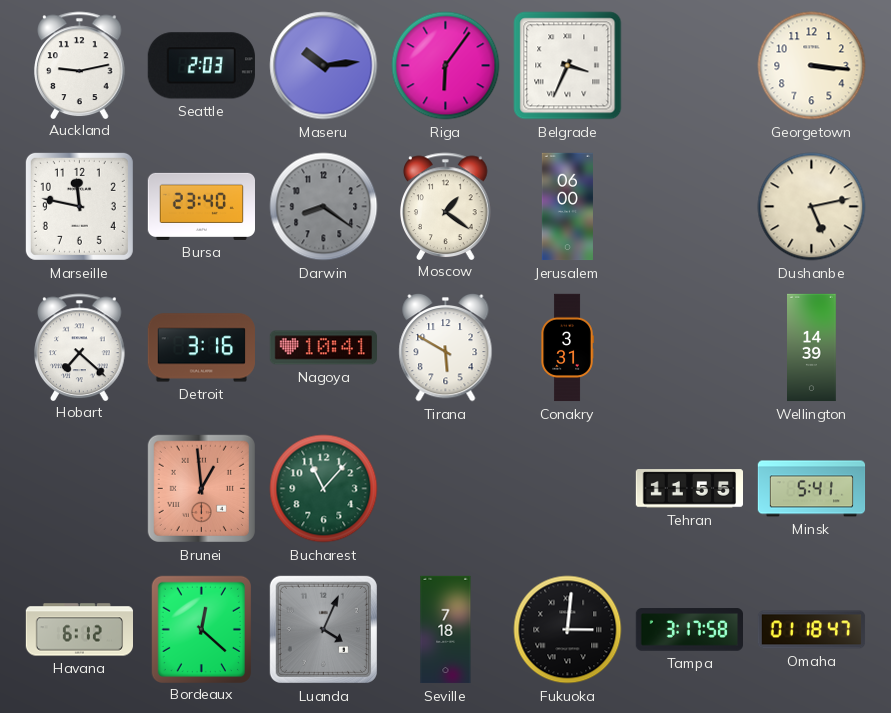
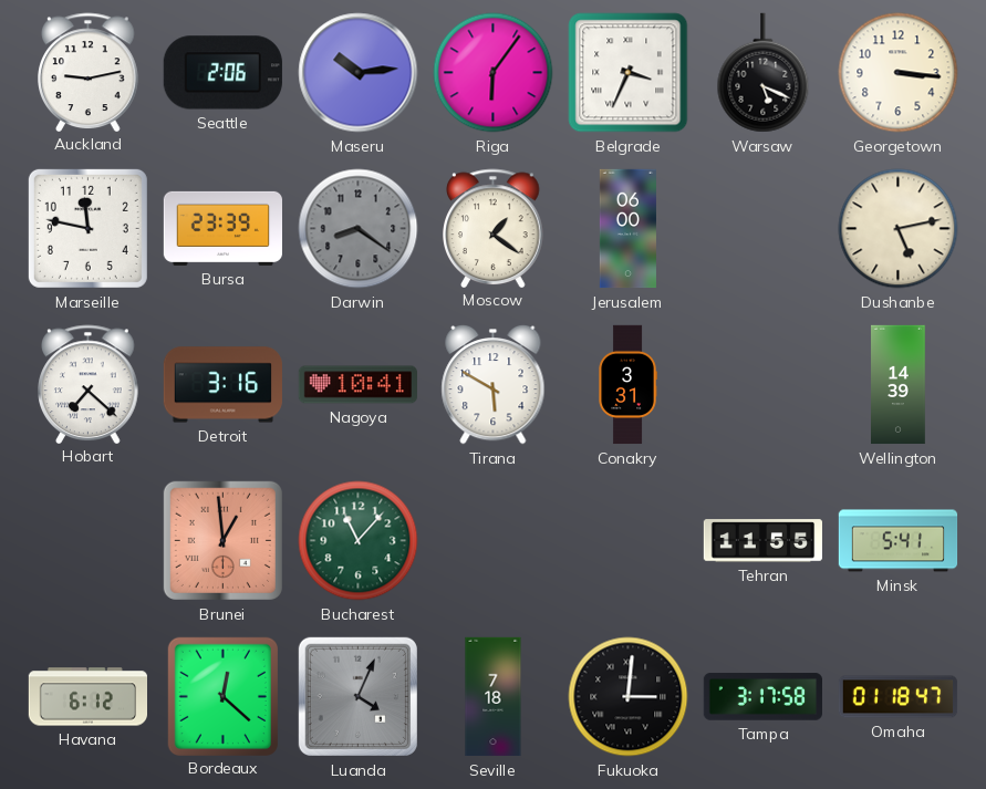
Seattle: 2:03 -> 2:06
Warsaw: none -> 5:19
Bursa: 23:40 -> 23:39
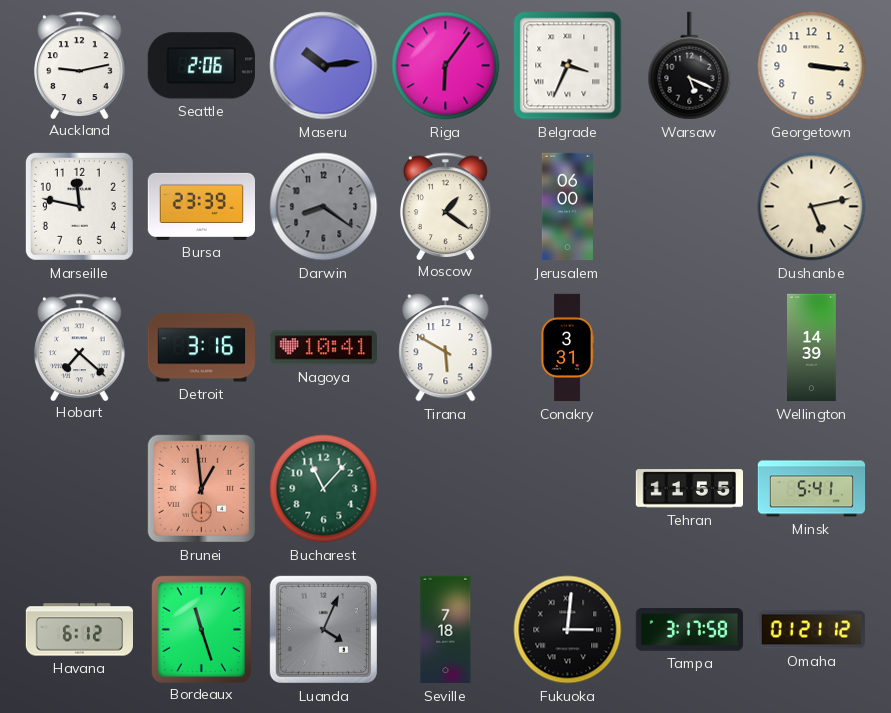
Bordeaux: 12:22 -> 11:27
Omaha: 01:18 -> 01:21
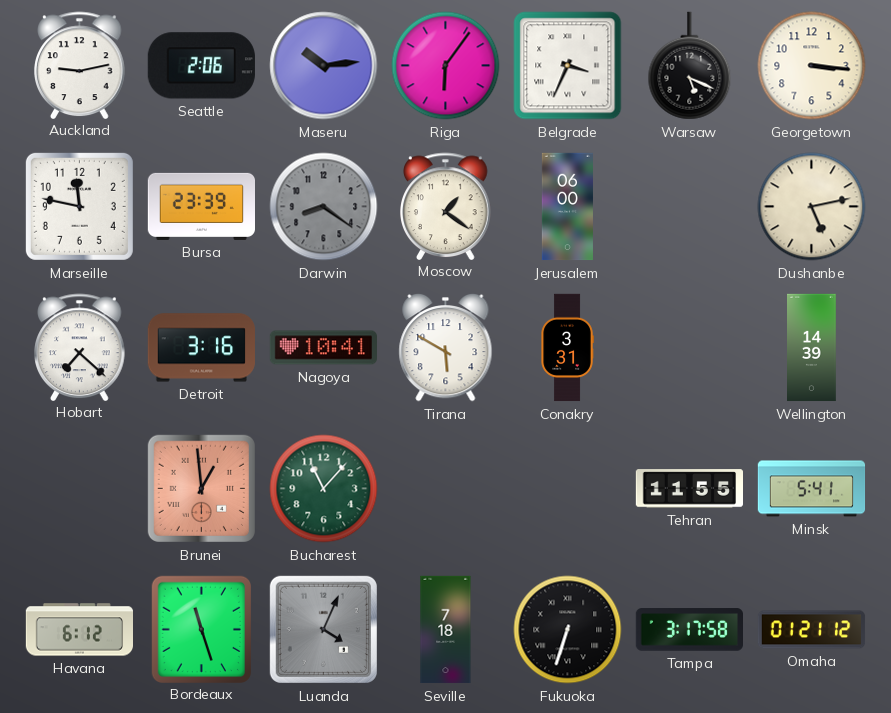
Fukuoka: 3:01 -> 6:33
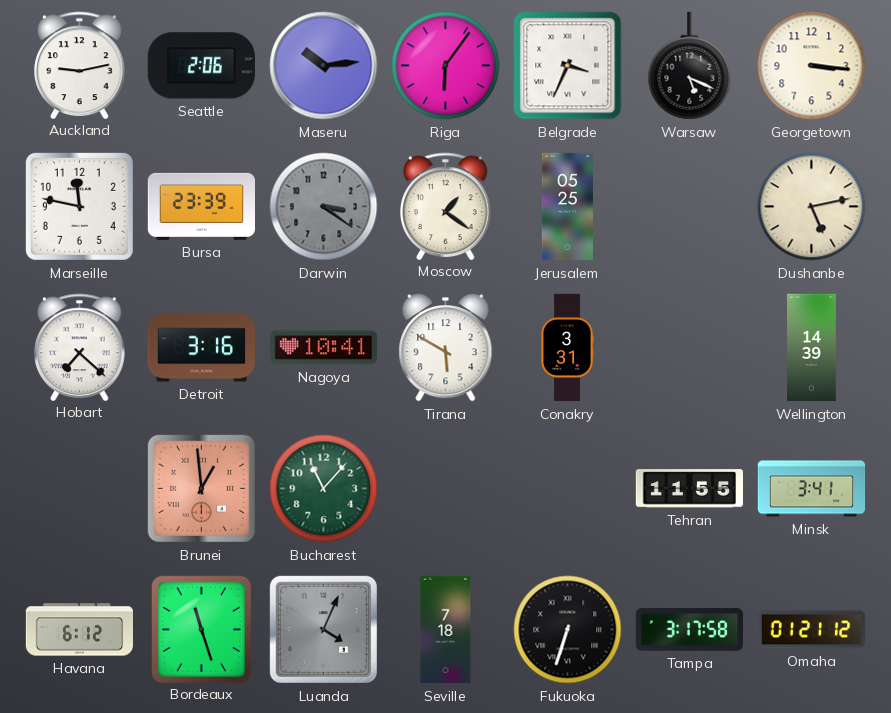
Darwin: 8:21 -> 3:21
Jerusalem: 06:00 -> 05:25
Minsk: 5:41 -> 3:41
